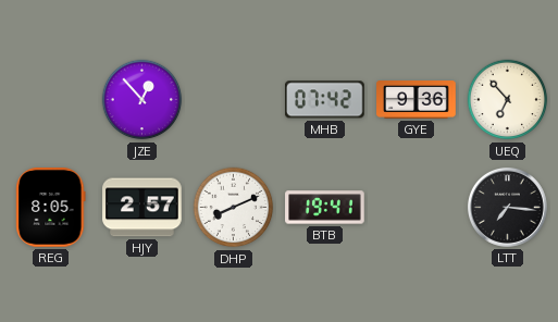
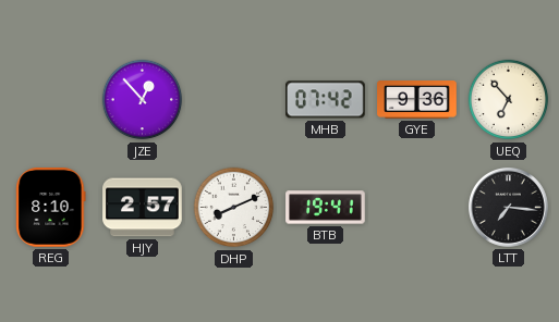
REG: 8:05 -> 8:10
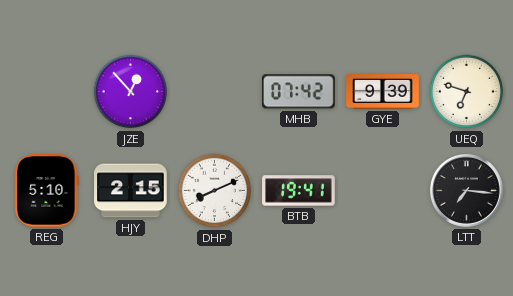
GYE: 9:36 -> 9:39
UEQ: 6:53 -> 6:48
REG: 8:10 -> 5:10
HJY: 2:57 -> 2:15
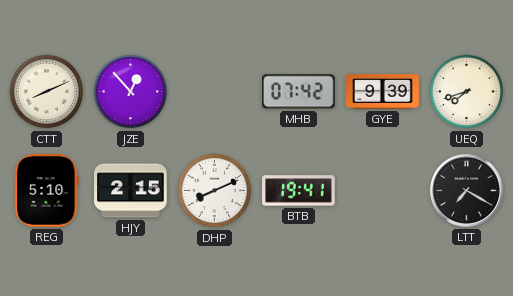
CTT: none -> 8:11
UEQ: 6:48 -> 7:42
LTT: 7:16 -> 7:20
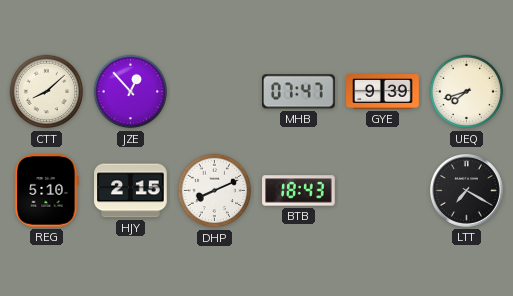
CTT: 8:11 -> 8:08
MHB: 07:42 -> 07:47
BTB: 19:41 -> 18:43
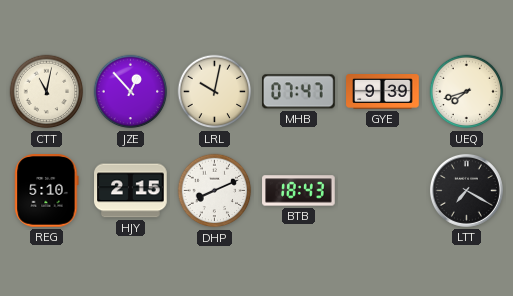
CTT: 8:08 -> 11:02
LRL: none -> 10:02
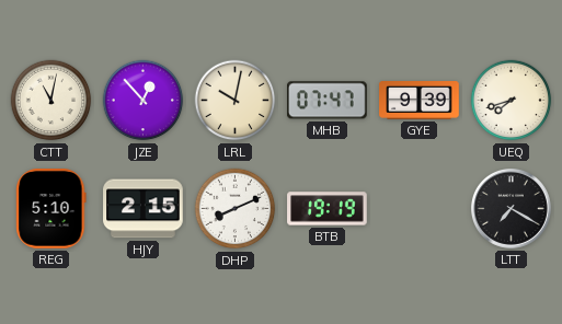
BTB: 18:43 -> 19:19
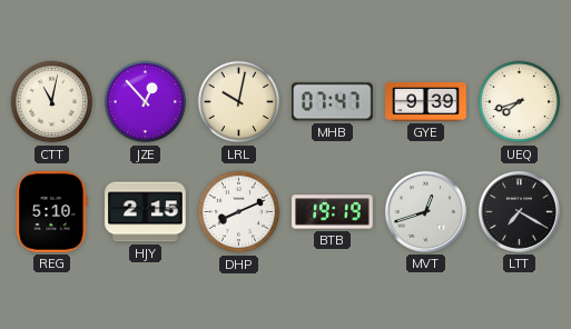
MVT: none -> 12:42
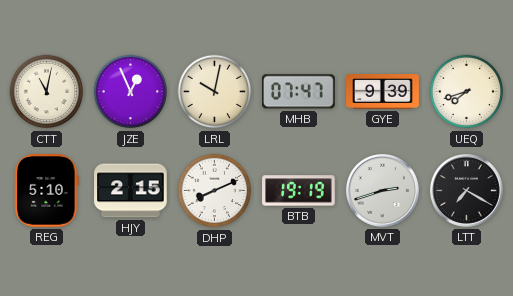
JZE: 12:53 -> 12:56
MVT: 12:42 -> 2:42
